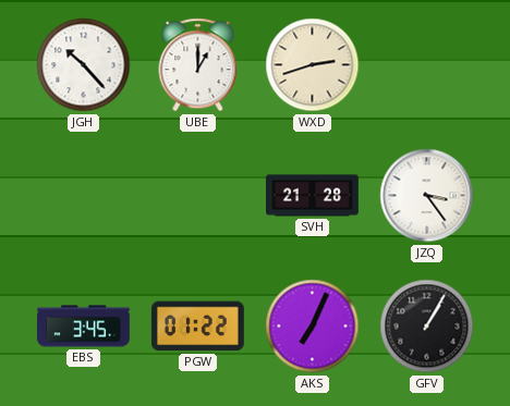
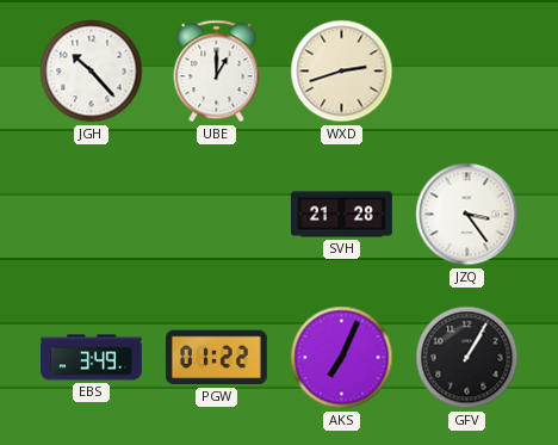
EBS: 3:45 -> 3:49
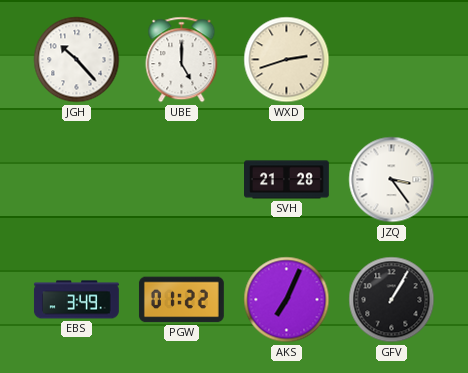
UBE: 1:00 -> 5:00
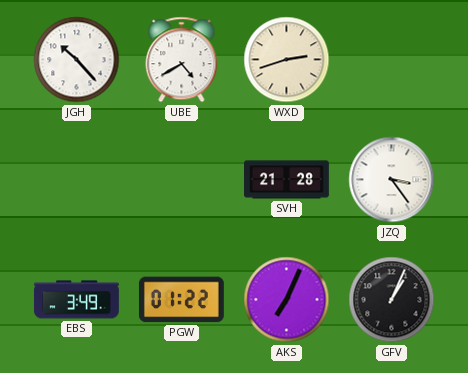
UBE: 5:00 -> 4:40
GFV: 1:05 -> 1:04
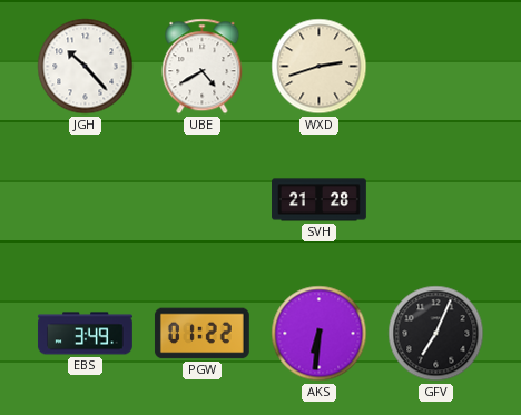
JZQ: 3:24 -> none
AKS: 7:04 -> 6:31
GFV: 1:04 -> 7:04
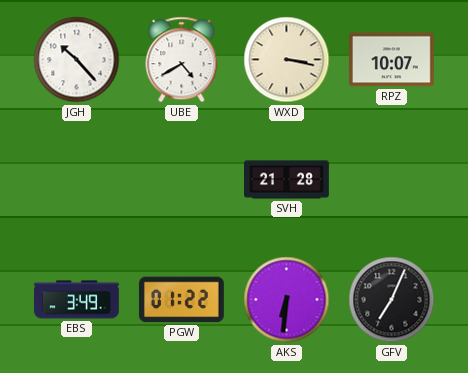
WXD: 2:42 -> 3:17
RPZ: none -> 10:07
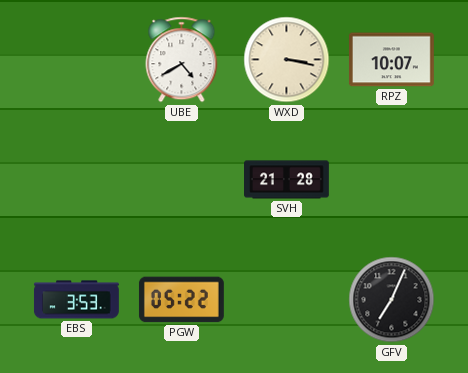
JGH: 10:23 -> none
EBS: 3:49 -> 3:53
PGW: 01:22 -> 05:22
AKS: 6:31 -> none
